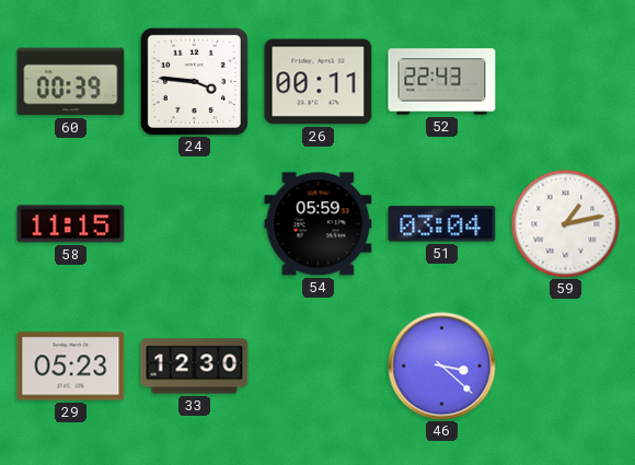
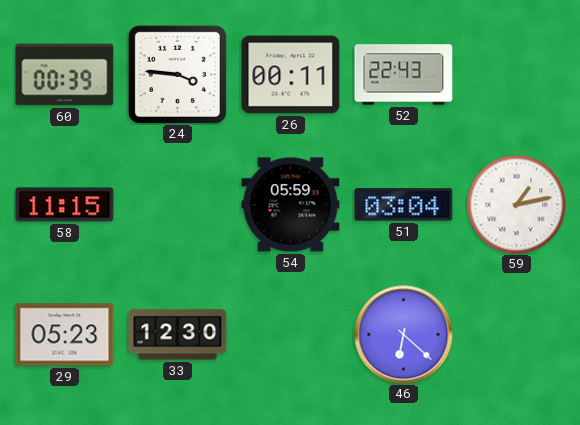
46: 3:22 -> 6:22
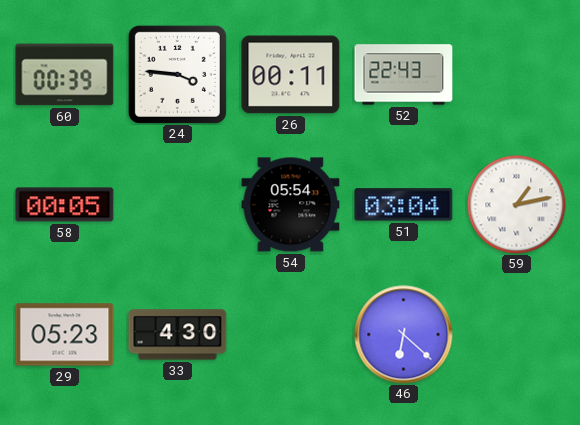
58: 11:15 -> 00:05
54: 05:59 -> 05:54
33: 12:30 -> 4:30
